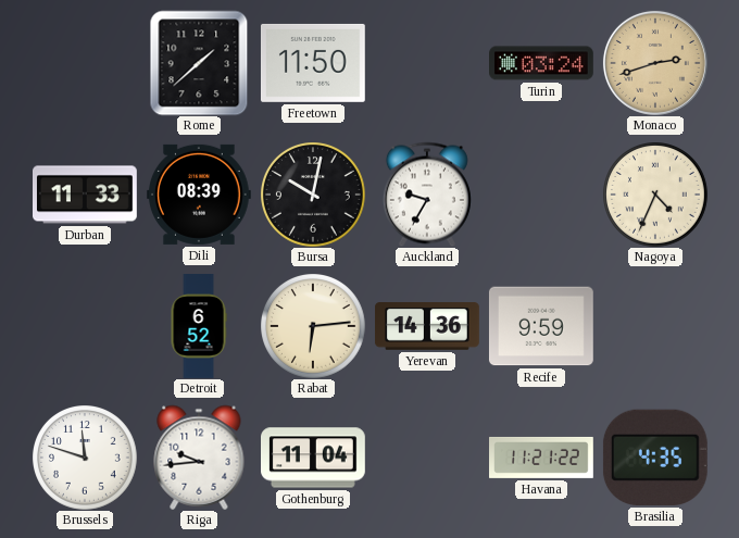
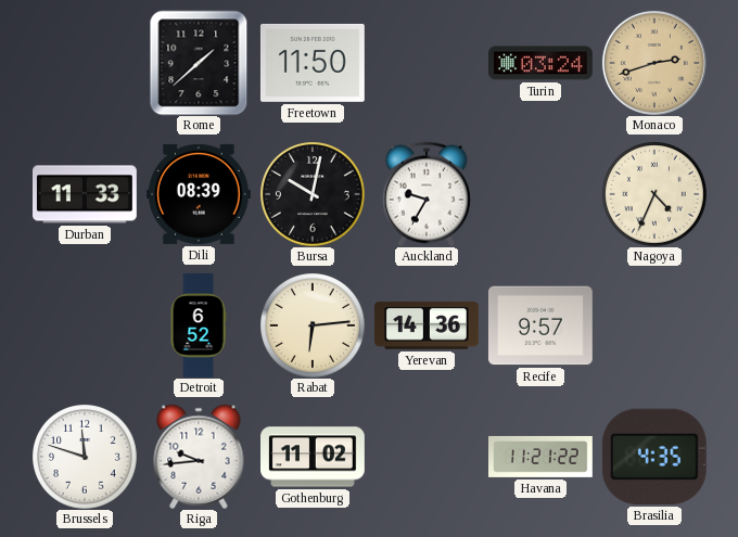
Recife: 9:59 -> 9:57
Gothenburg: 11:04 -> 11:02
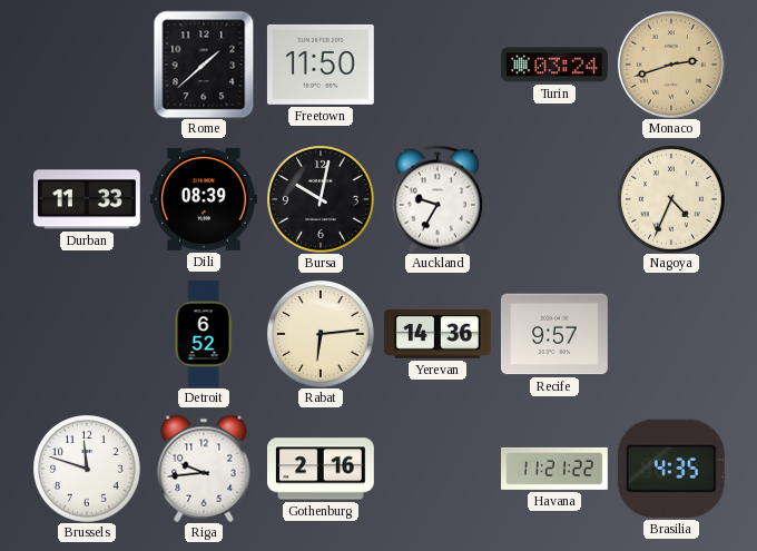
Gothenburg: 11:02 -> 2:16
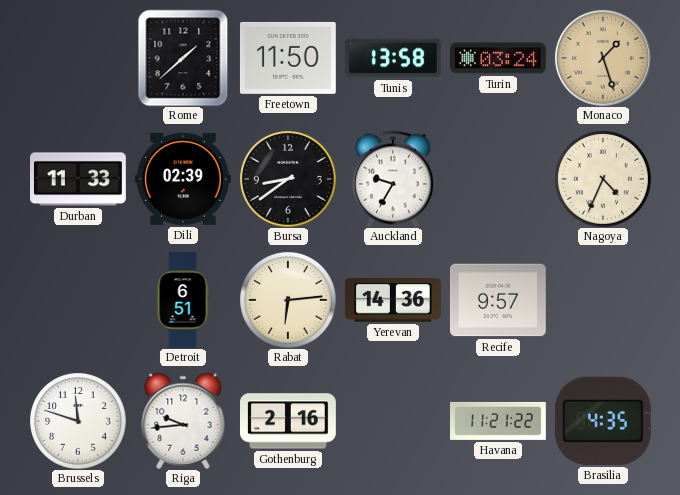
Tunis: none -> 13:58
Monaco: 2:42 -> 1:27
Dili: 08:39 -> 02:39
Bursa: 10:02 -> 8:39
Detroit: 6:52 -> 6:51
